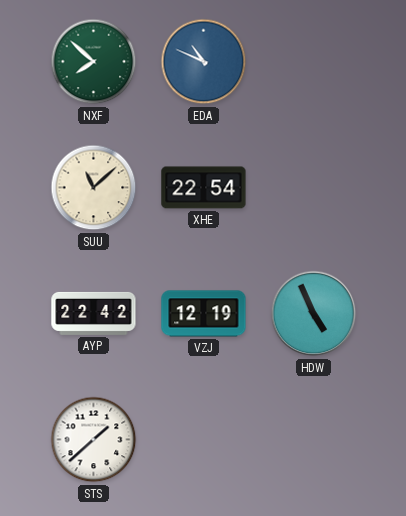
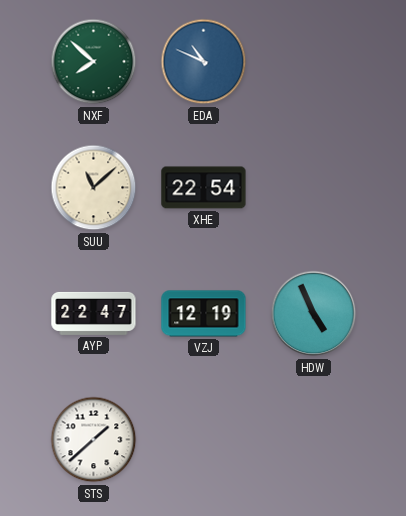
AYP: 22:42 -> 22:47
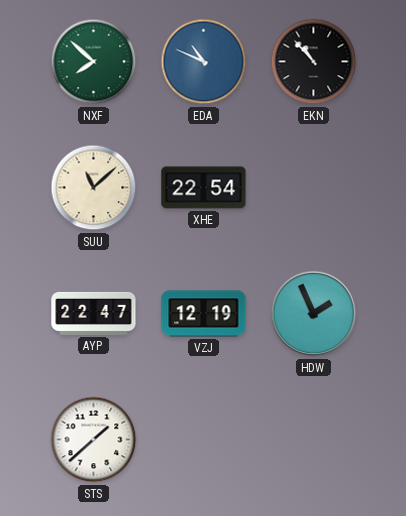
EKN: none -> 10:53
HDW: 4:56 -> 1:56
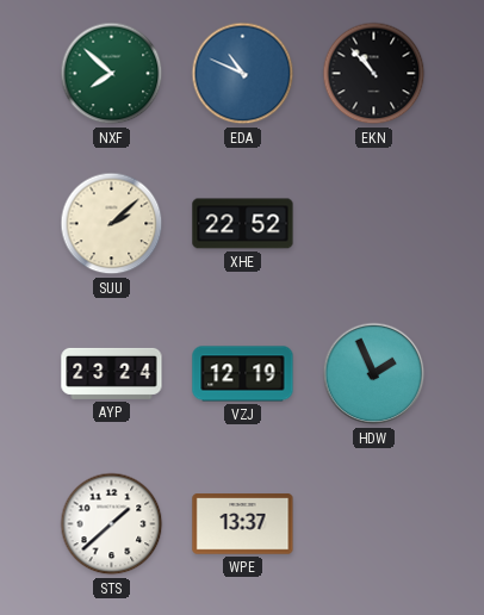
SUU: 11:08 -> 2:08
XHE: 22:54 -> 22:52
AYP: 22:47 -> 23:24
WPE: none -> 13:37
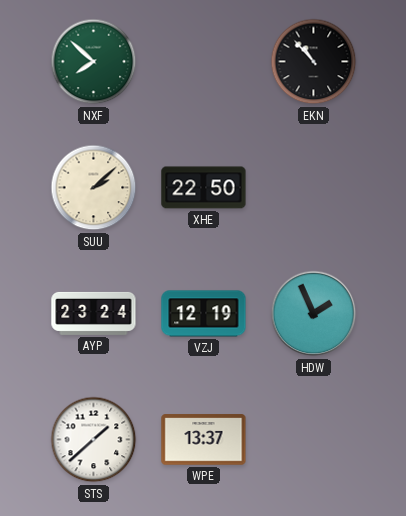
EDA: 10:49 -> none
XHE: 22:52 -> 22:50
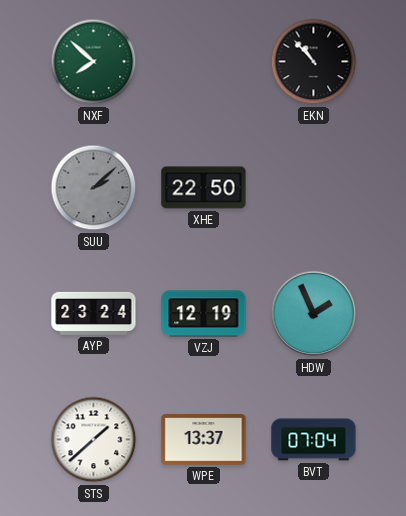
SUU dial: cream -> grey
BVT: none -> 07:04
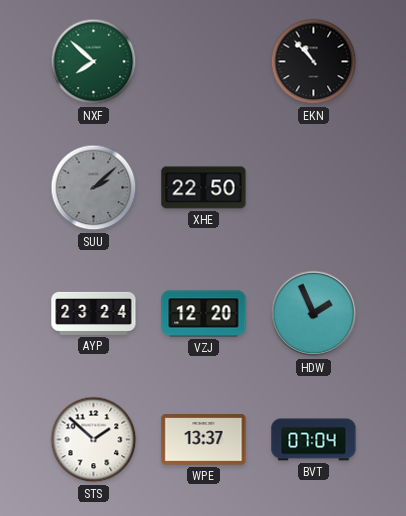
VZJ: 12:19 -> 12:20
STS: 1:38 -> 1:52
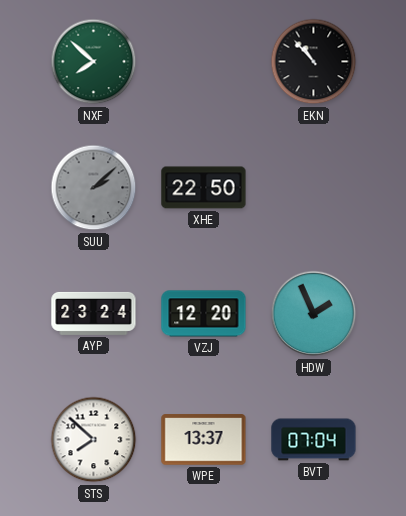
STS: 1:52 -> 7:52
